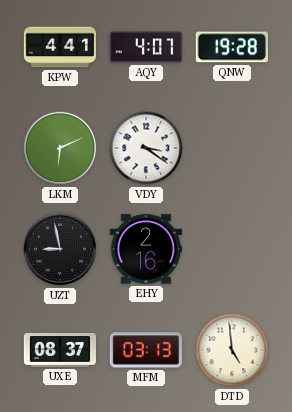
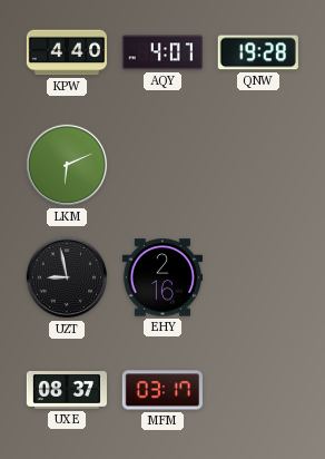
KPW: 4:41 -> 4:40
VDY: 3:21 -> none
MFM: 03:13 -> 03:17
DTD: 4:59 -> none
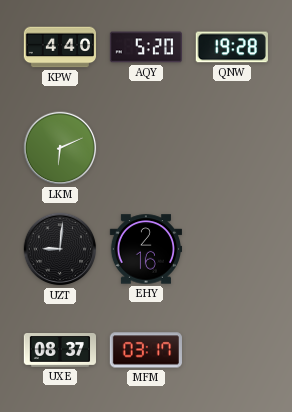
AQY: 4:07 -> 5:20
UZT: 8:58 -> 9:01
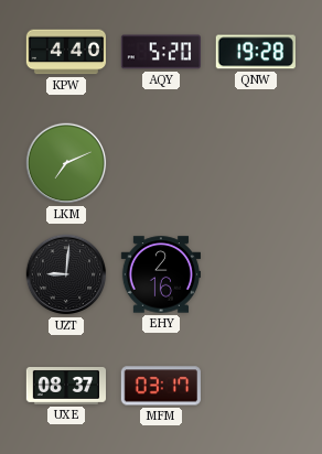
LKM: 6:11 -> 7:11
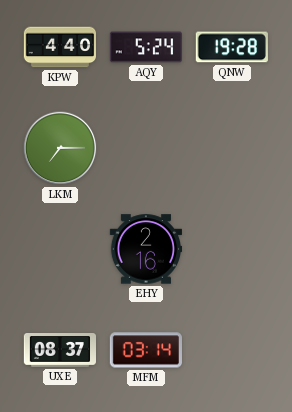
AQY: 5:20 -> 5:24
LKM: 7:11 -> 7:15
UZT: 9:01 -> none
MFM: 03:17 -> 03:14
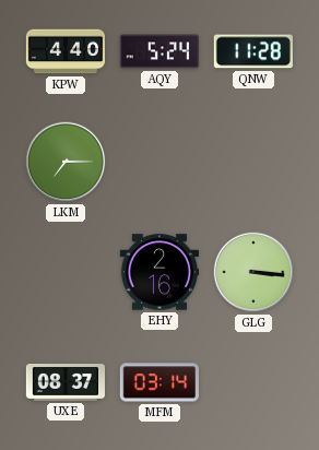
QNW: 19:28 -> 11:28
GLG: none -> 3:16
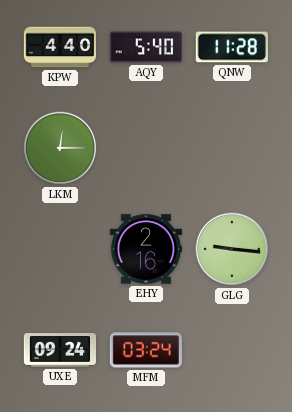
AQY: 5:24 -> 5:40
LKM: 7:15 -> 12:15
GLG: 3:16 -> 9:16
UXE: 08:37 -> 09:24
MFM: 03:14 -> 03:24
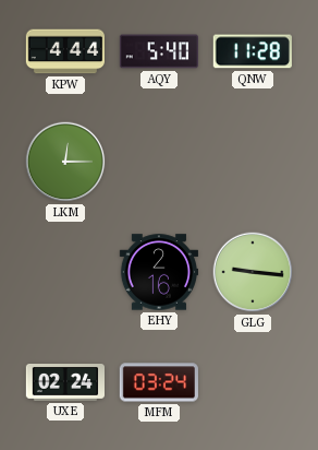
KPW: 4:40 -> 4:44
UXE: 09:24 -> 02:24
